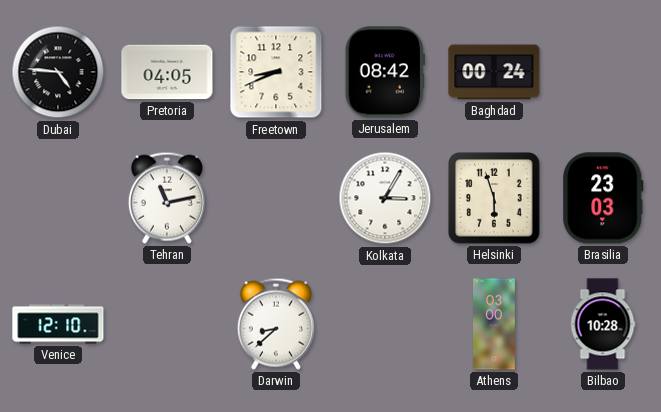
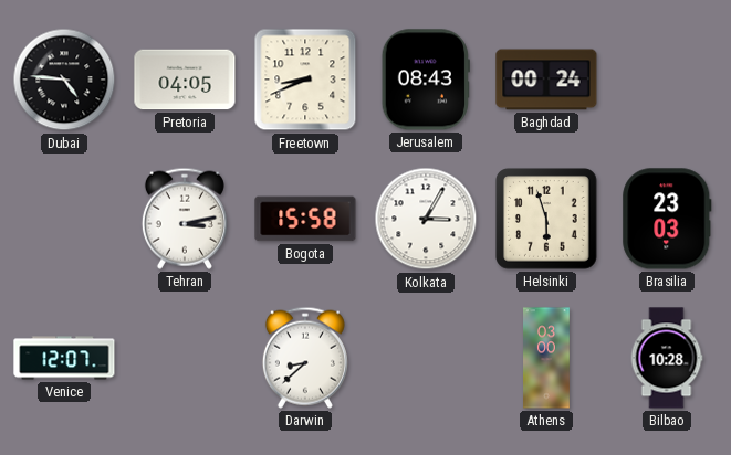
Jerusalem: 08:42 -> 08:43
Tehran: 11:13 -> 3:13
Bogota: none -> 15:58
Venice: 12:10 -> 12:07
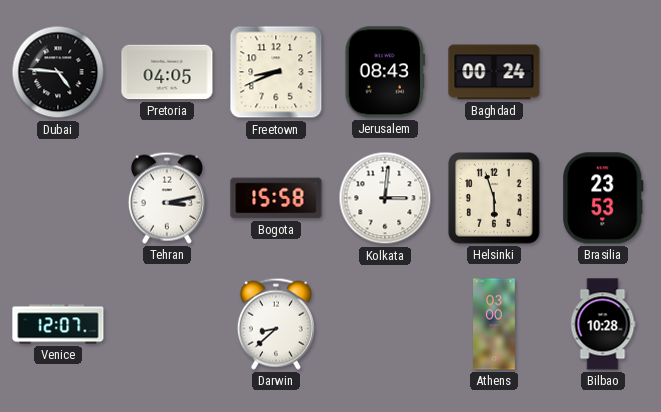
Kolkata: 3:05 -> 3:01
Brasilia: 23:03 -> 23:53
